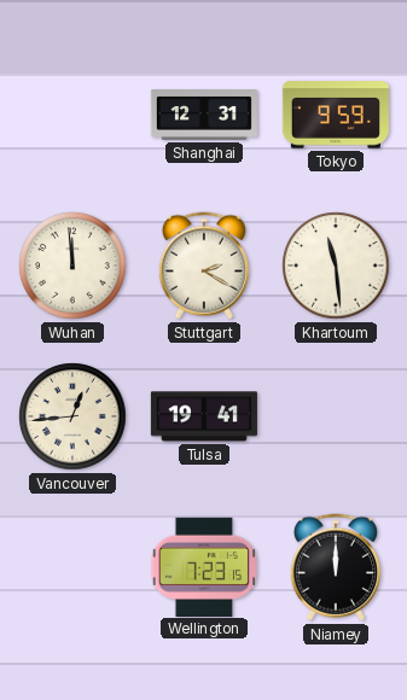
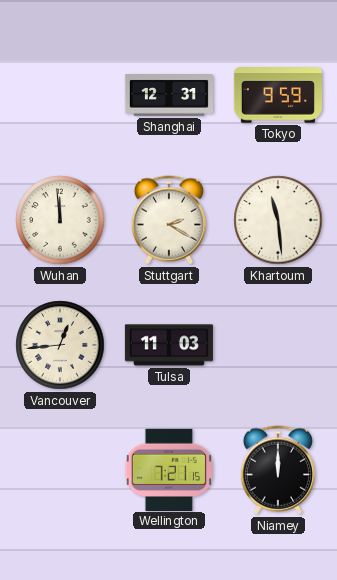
Tulsa: 19:41 -> 11:03
Wellington: 7:23 -> 7:21
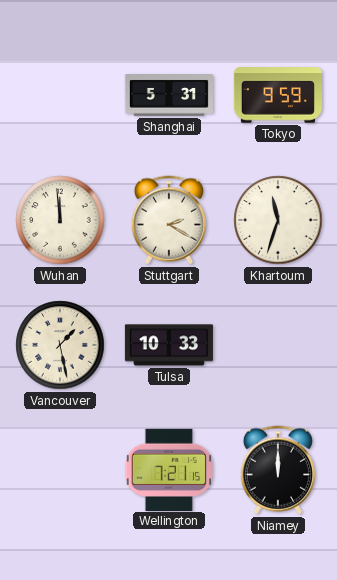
Shanghai: 12:31 -> 5:31
Khartoum: 11:29 -> 11:33
Vancouver: 12:44 -> 1:28
Tulsa: 11:03 -> 10:33
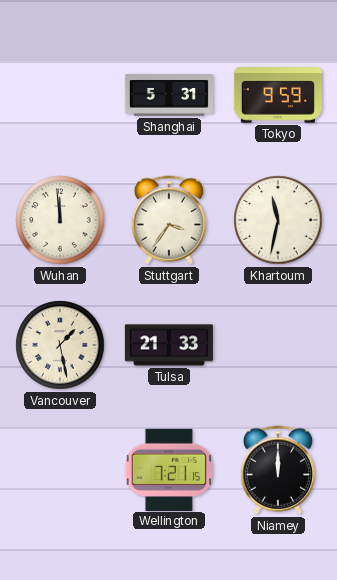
Stuttgart: 2:20 -> 3:36
Khartoum: 11:33 -> 11:32
Tulsa: 10:33 -> 21:33
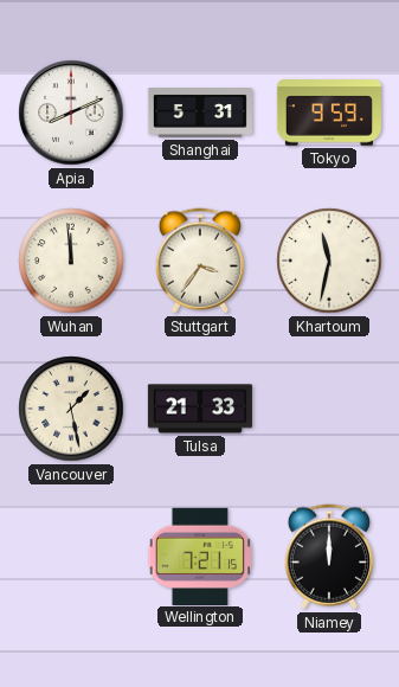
Apia: none -> 8:11
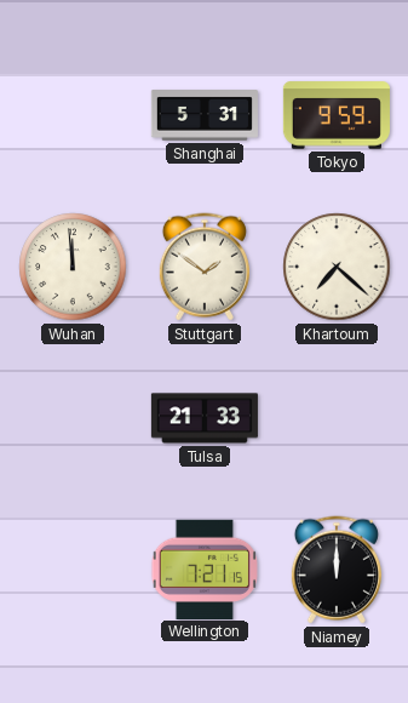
Apia: 8:11 -> none
Stuttgart: 3:36 -> 1:51
Khartoum: 11:32 -> 7:22
Vancouver: 1:28 -> none
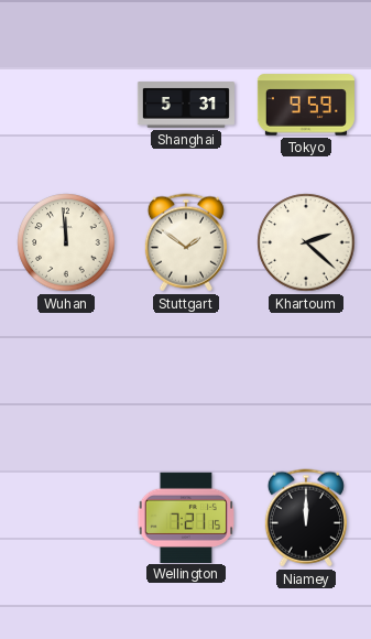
Khartoum: 7:22 -> 2:22
Tulsa: 21:33 -> none
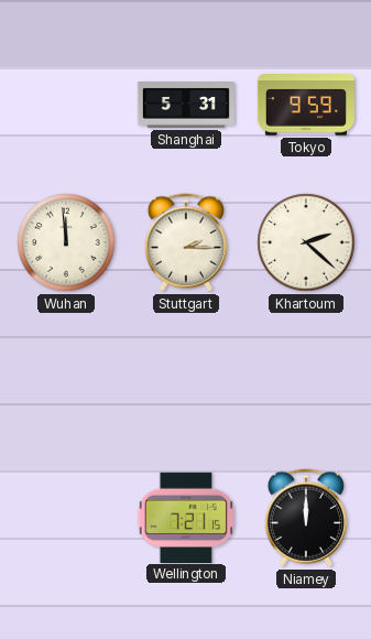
Stuttgart: 1:51 -> 2:15
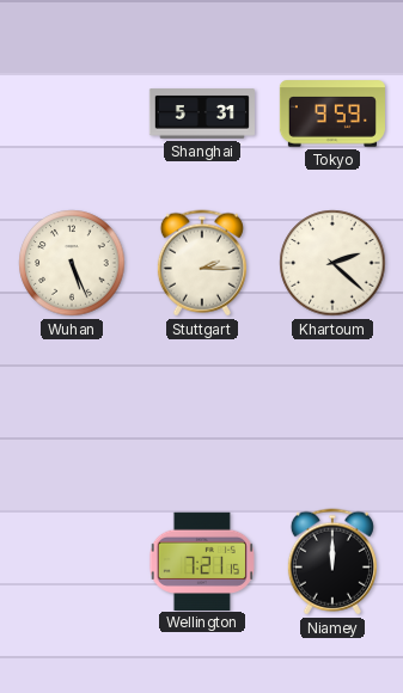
Wuhan: 11:59 -> 5:26
